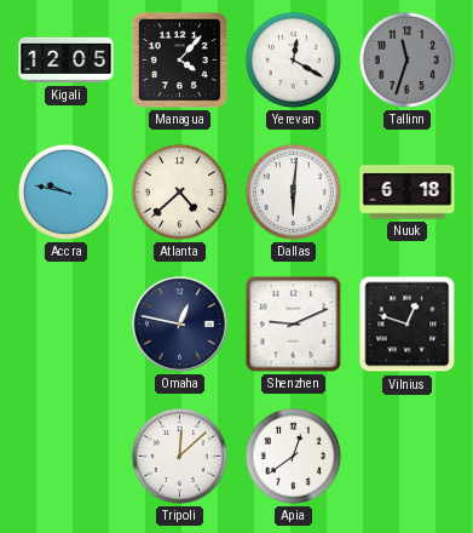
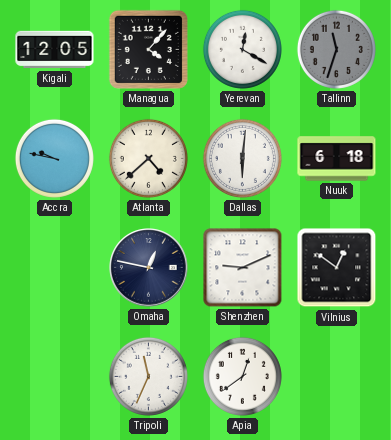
Vilnius: 12:48 -> 12:51
Tripoli: 12:08 -> 11:34
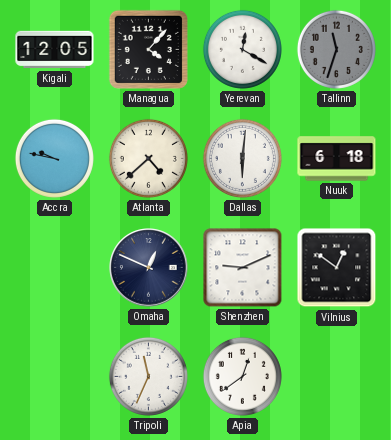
Omaha: 12:47 -> 12:49
